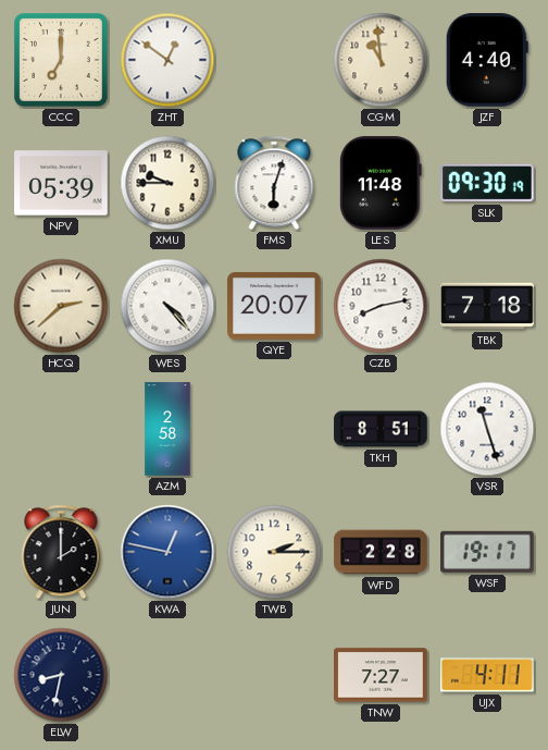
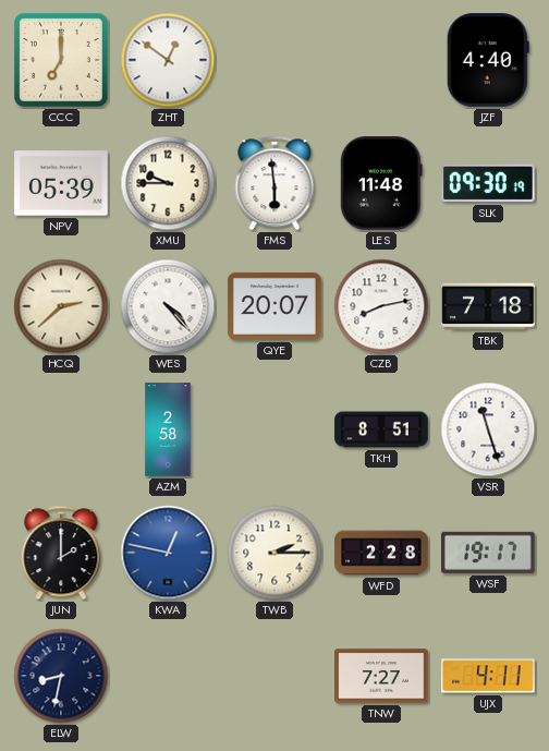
CGM: 10:59 -> none
FMS: 6:03 -> 5:59
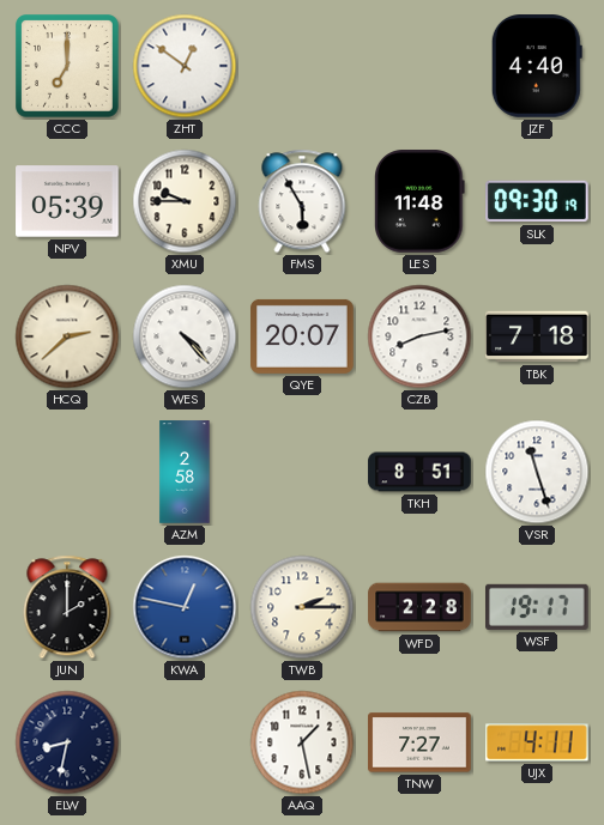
FMS: 5:59 -> 5:55
AAQ: none -> 1:28
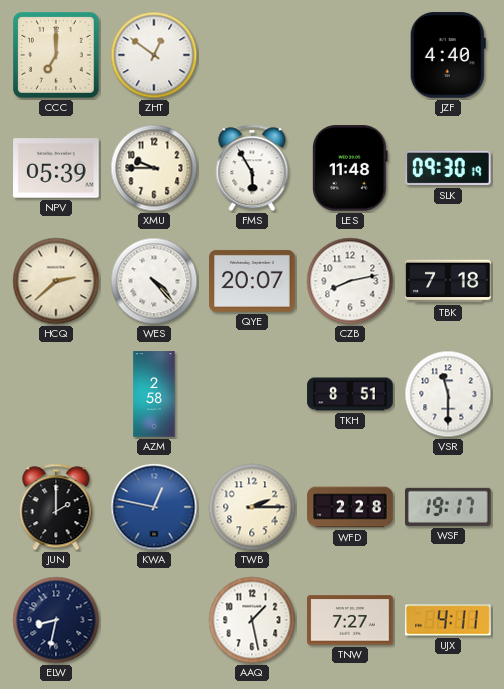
VSR: 11:27 -> 11:30
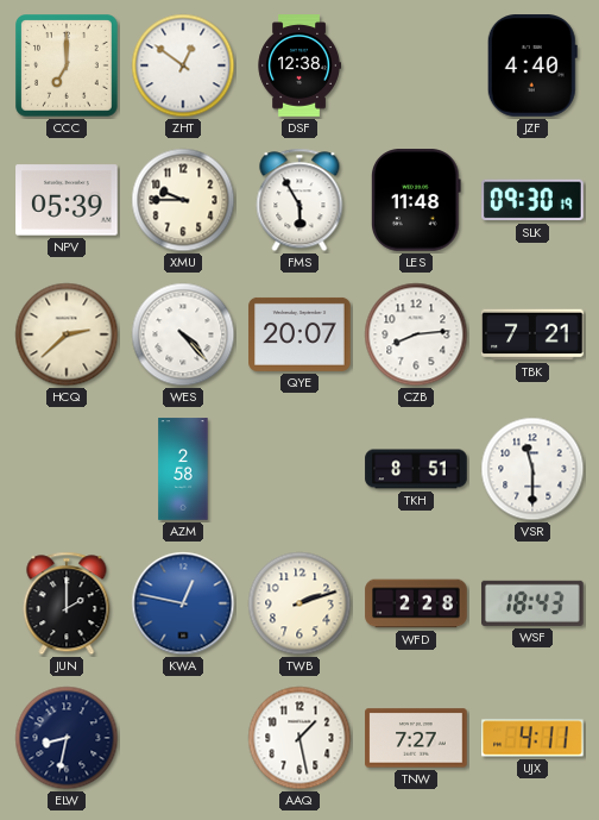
DSF: none -> 12:38
CZB: 8:13 -> 8:14
TBK: 7:18 -> 7:21
TWB: 2:15 -> 2:12
WSF: 19:17 -> 18:43
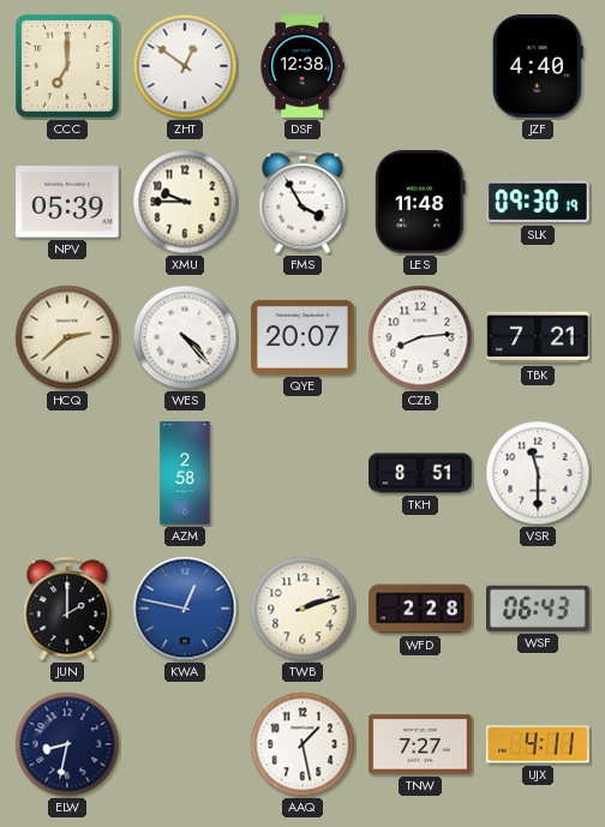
FMS: 5:55 -> 3:55
WSF: 18:43 -> 06:43
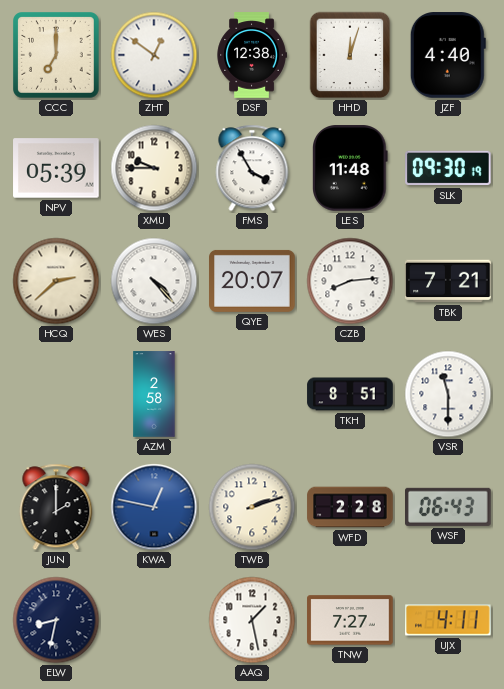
HHD: none -> 12:03
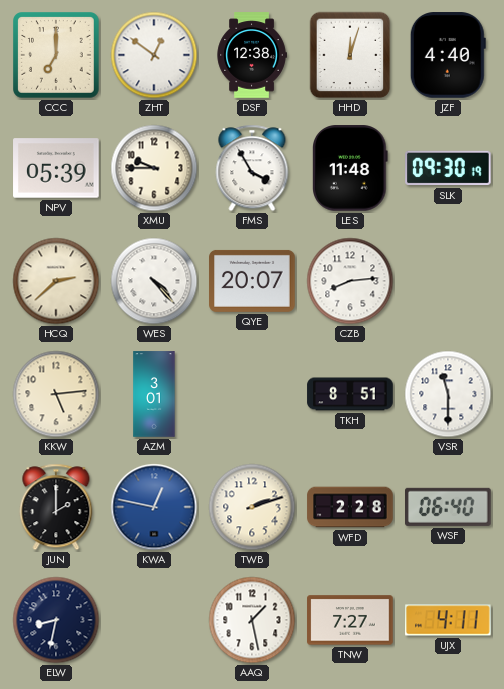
TBK: 7:21 -> none
KKW: none -> 5:14
AZM: 2:58 -> 3:01
WSF: 06:43 -> 06:40
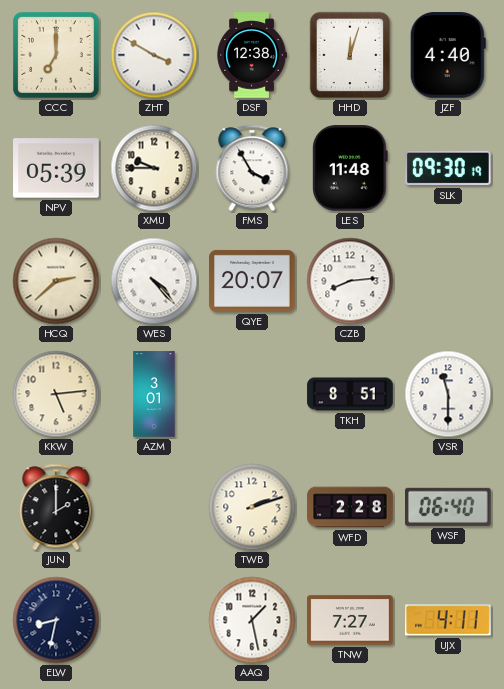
ZHT: 12:51 -> 3:50
KWA: 12:47 -> none
